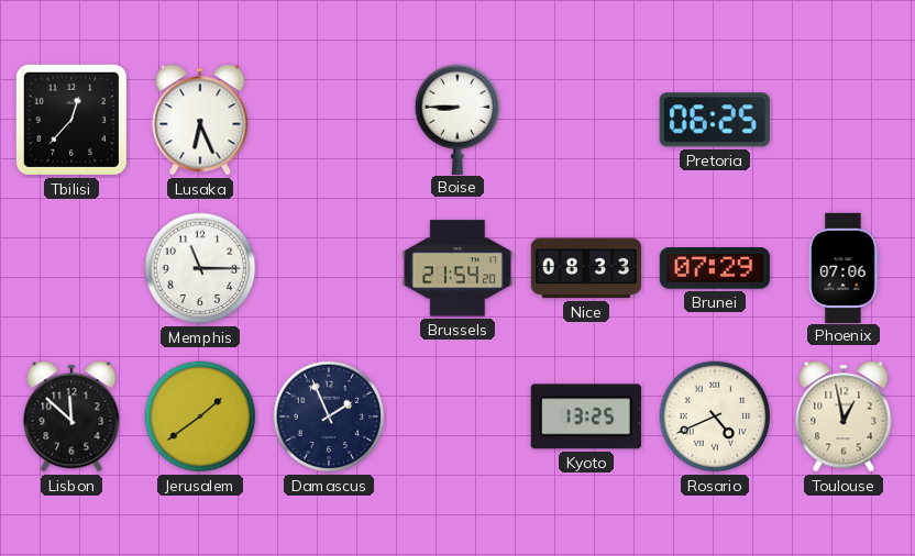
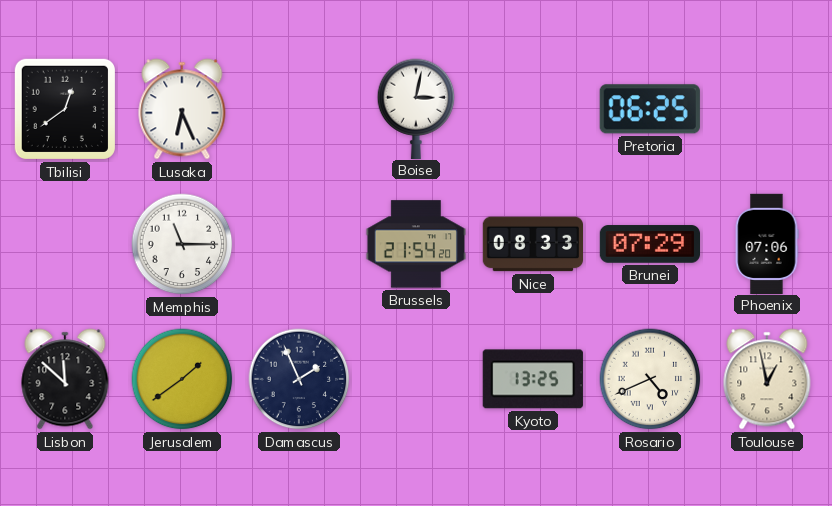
Tbilisi: 12:37 -> 12:39
Boise: 8:45 -> 3:02
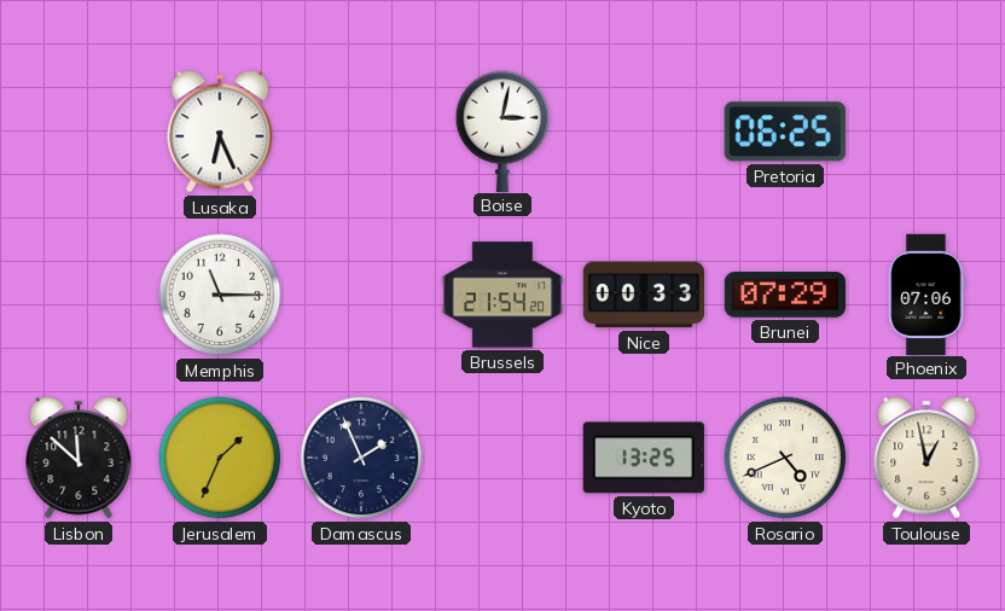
Tbilisi: 12:39 -> none
Nice: 08:33 -> 00:33
Jerusalem: 1:39 -> 1:34
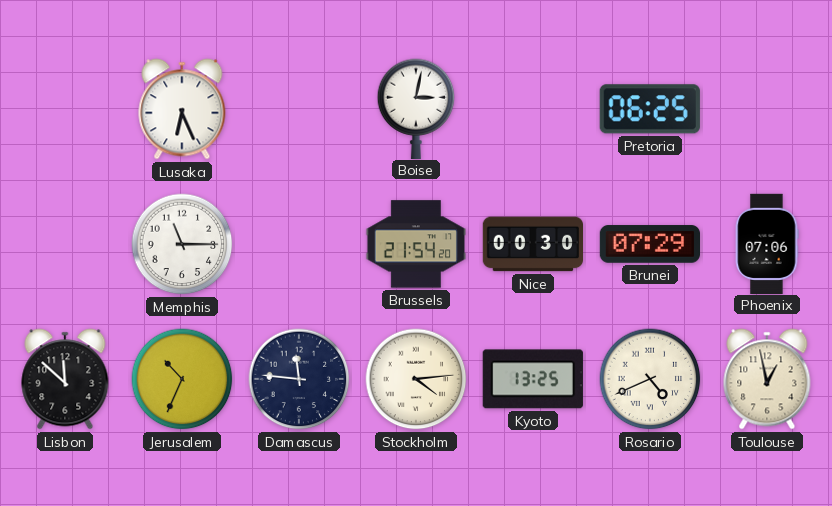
Nice: 00:33 -> 00:30
Jerusalem: 1:34 -> 10:34
Damascus: 1:56 -> 11:46
Stockholm: none -> 4:14
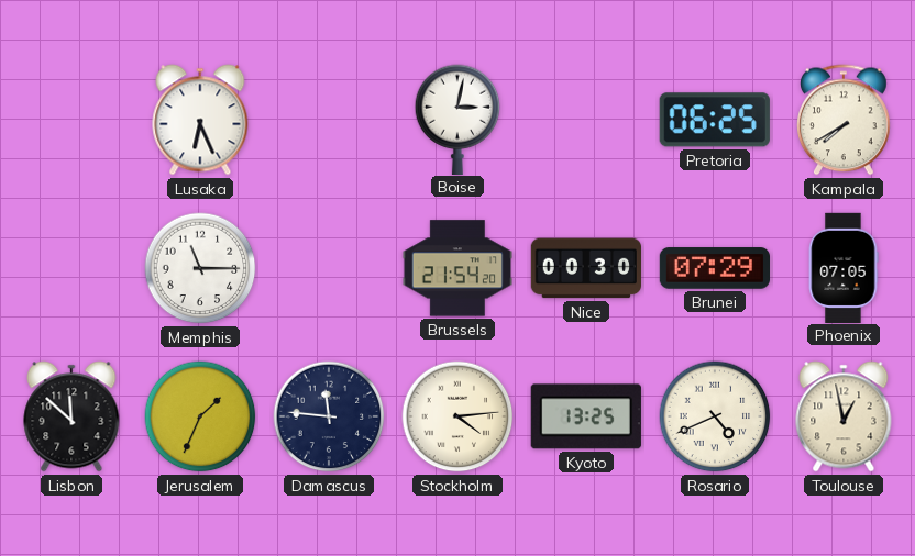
Kampala: none -> 7:40
Phoenix: 07:06 -> 07:05
Jerusalem: 10:34 -> 1:34
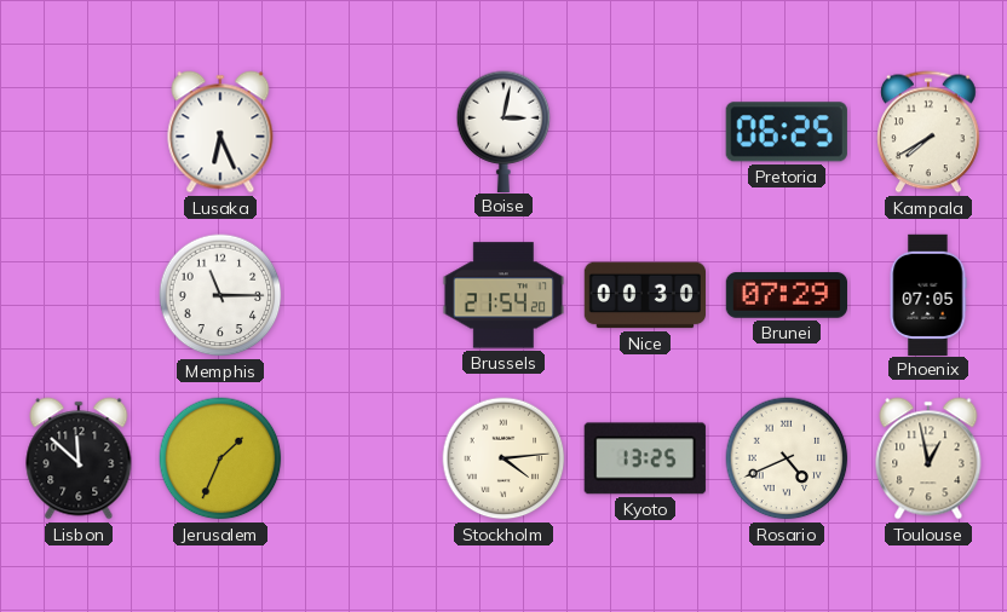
Damascus: 11:46 -> none
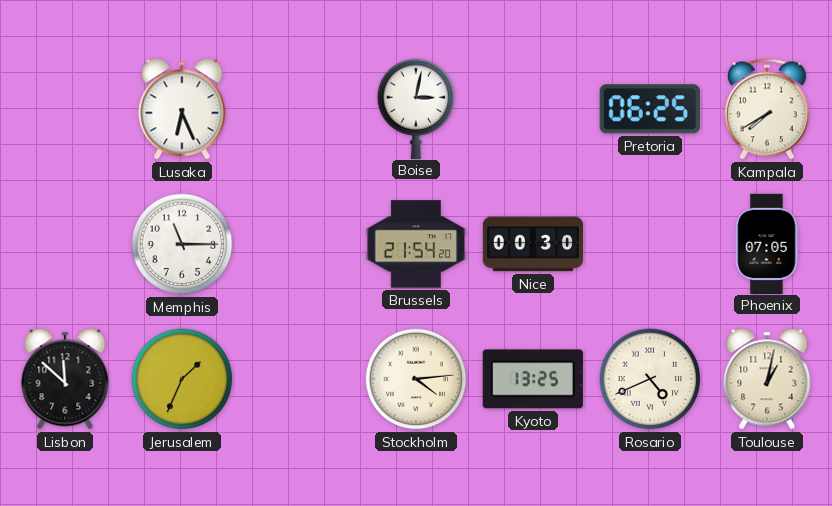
Brunei: 07:29 -> none
Toulouse: 12:58 -> 1:02
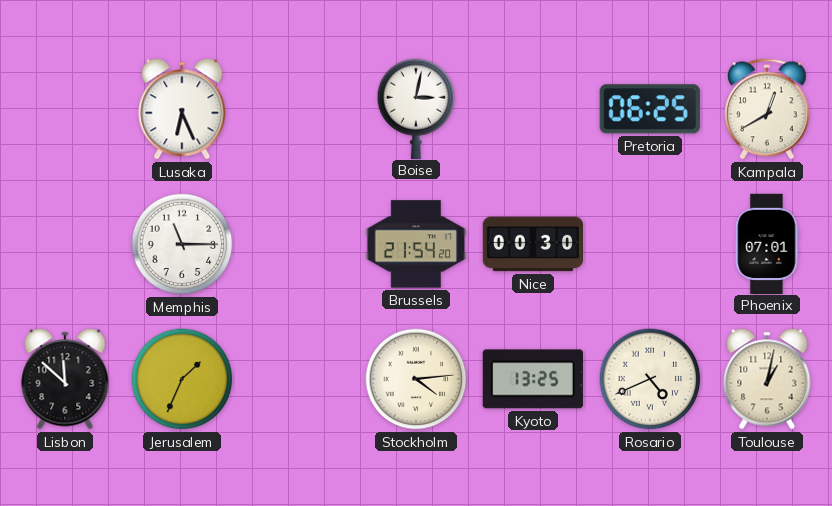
Kampala: 7:40 -> 12:40
Phoenix: 07:05 -> 07:01
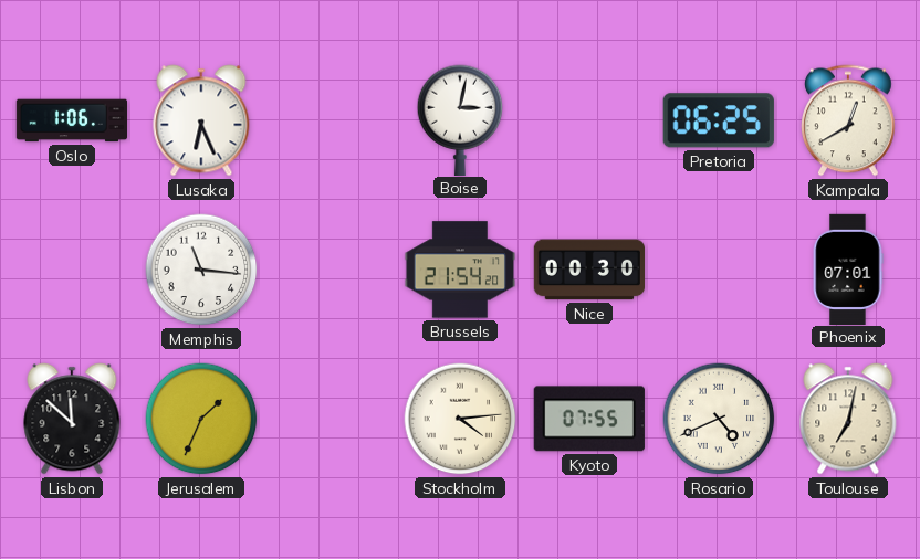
Oslo: none -> 1:06
Memphis: 11:15 -> 11:16
Kyoto: 13:25 -> 07:55
Toulouse: 1:02 -> 7:02
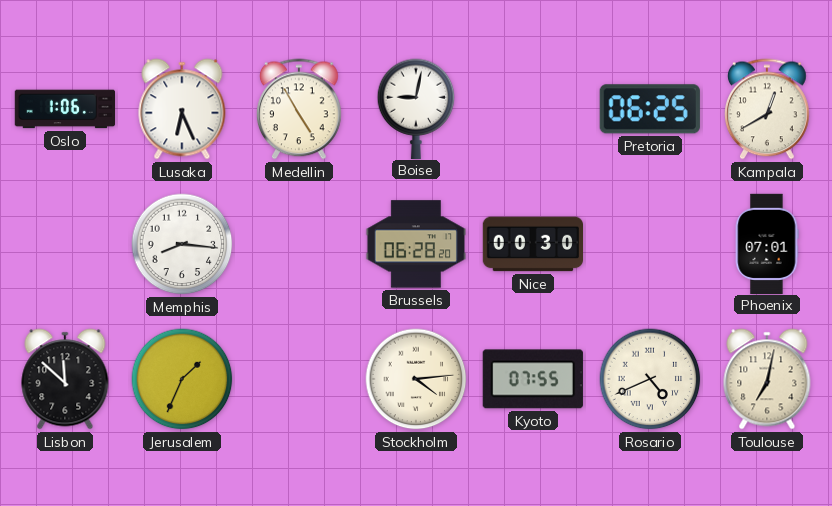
Medellin: none -> 4:55
Boise: 3:02 -> 9:02
Memphis: 11:16 -> 8:16
Brussels: 21:54 -> 06:28
